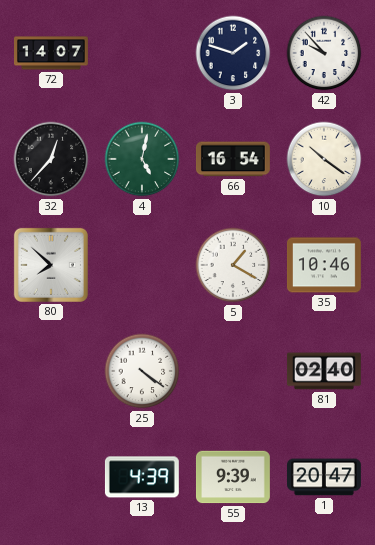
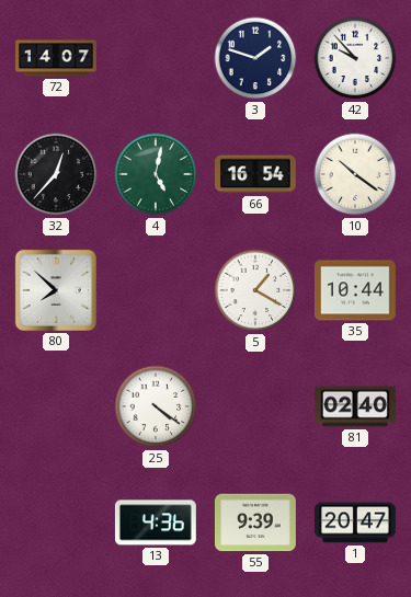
35: 10:46 -> 10:44
13: 4:39 -> 4:36
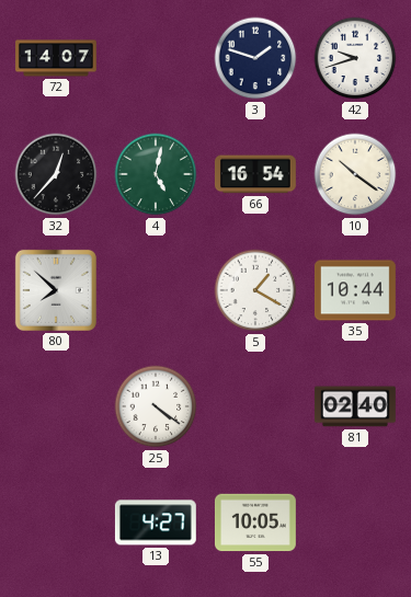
42: 9:53 -> 9:42
13: 4:36 -> 4:27
55: 9:39 -> 10:05
1: 20:47 -> none
